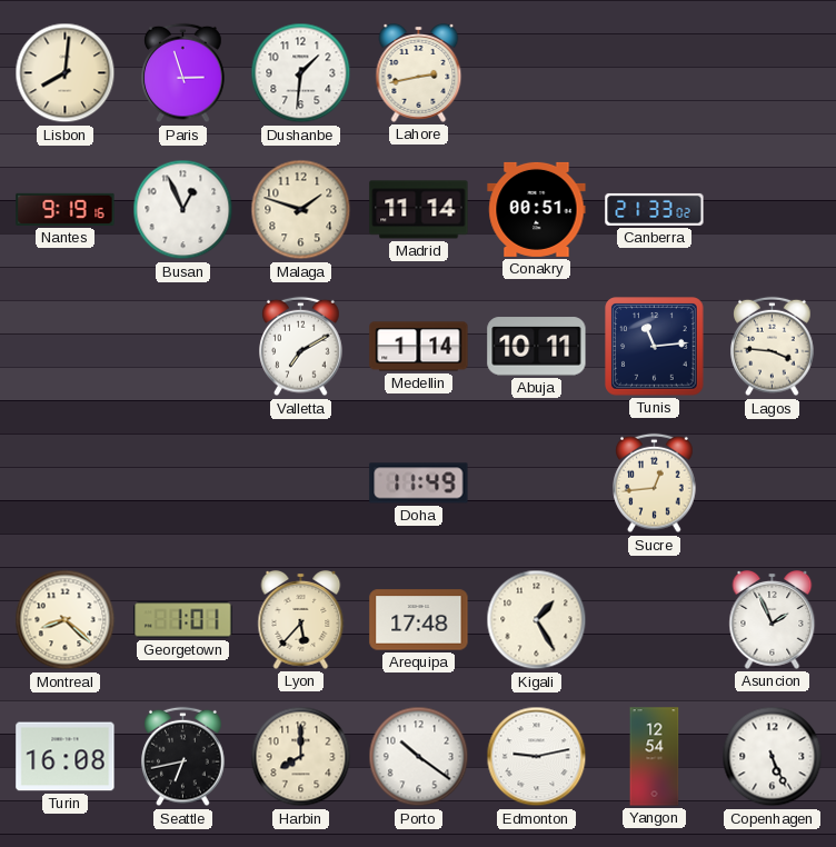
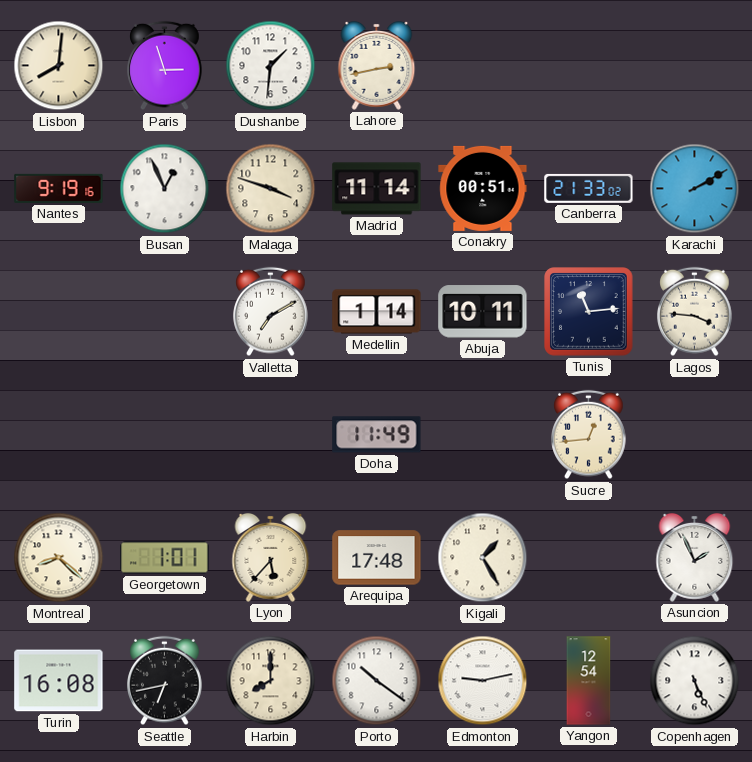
Malaga: 1:48 -> 3:48
Karachi: none -> 2:10
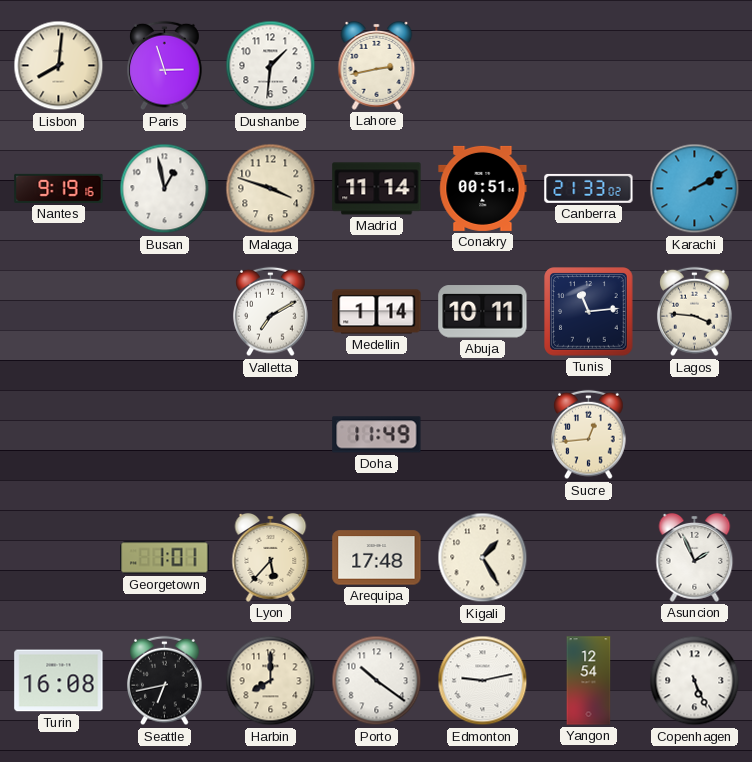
Busan: 12:56 -> 12:58
Montreal: 8:22 -> none
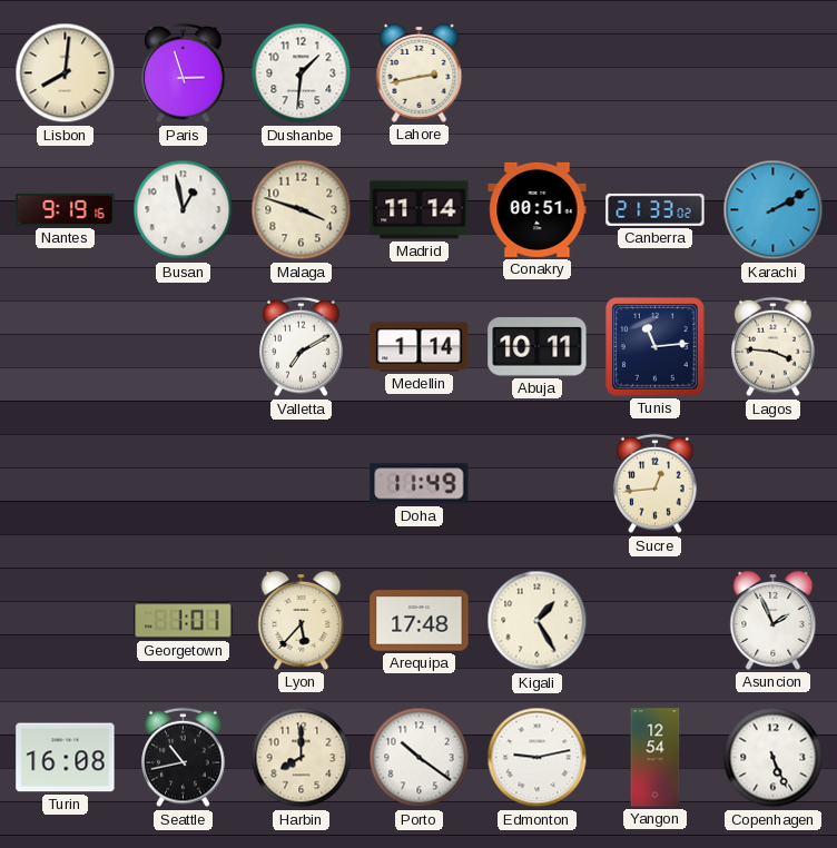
Seattle: 6:43 -> 10:43
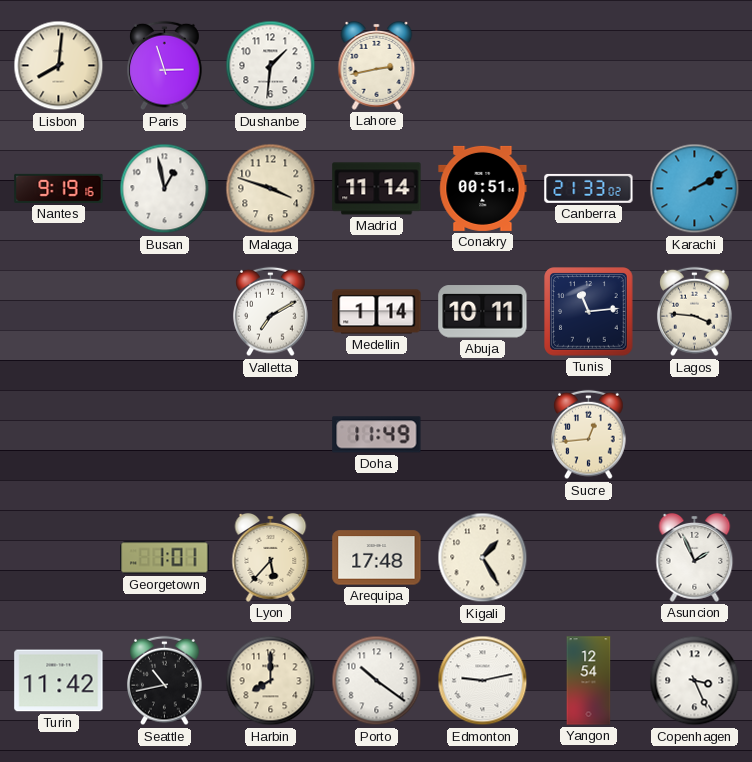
Turin: 16:08 -> 11:42
Copenhagen: 5:26 -> 3:26
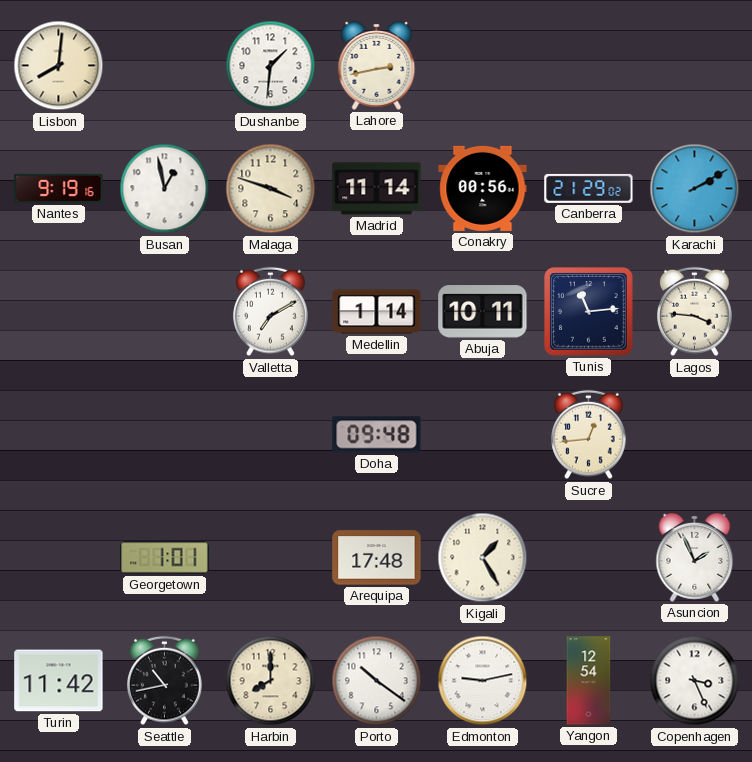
Paris: 2:57 -> none
Conakry: 00:51 -> 00:56
Canberra: 21:33 -> 21:29
Doha: 11:49 -> 09:48
Lyon: 5:37 -> none
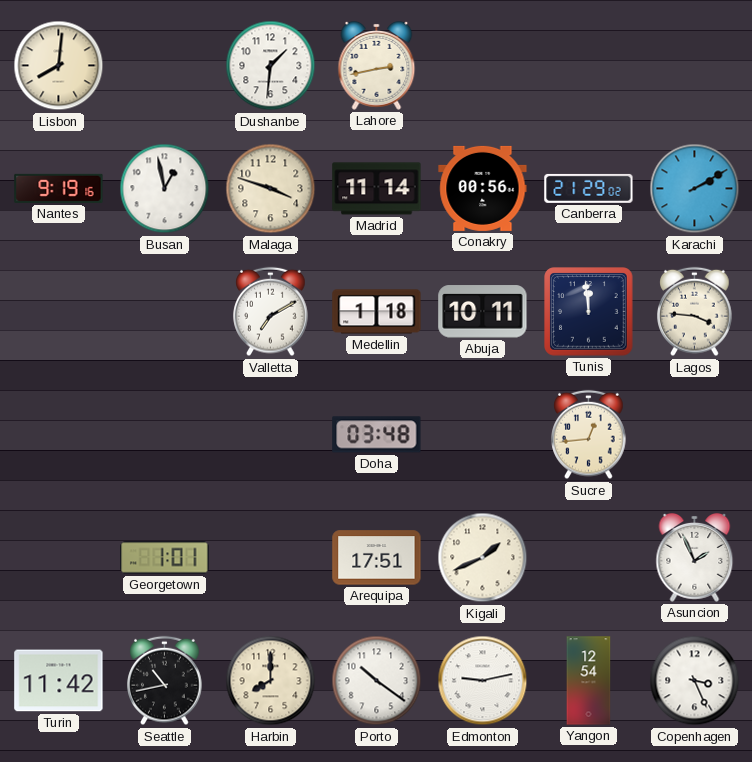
Medellin: 1:14 -> 1:18
Tunis: 11:14 -> 11:59
Doha: 09:48 -> 03:48
Arequipa: 17:48 -> 17:51
Kigali: 1:25 -> 1:41
